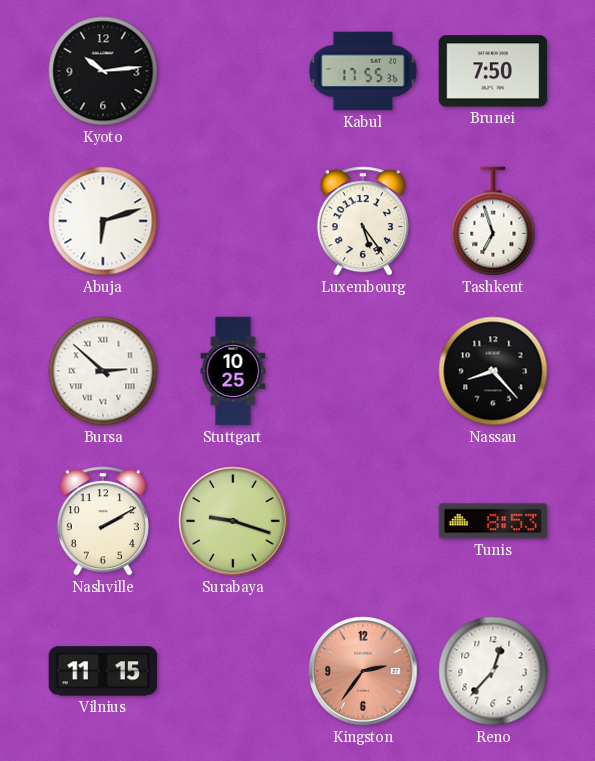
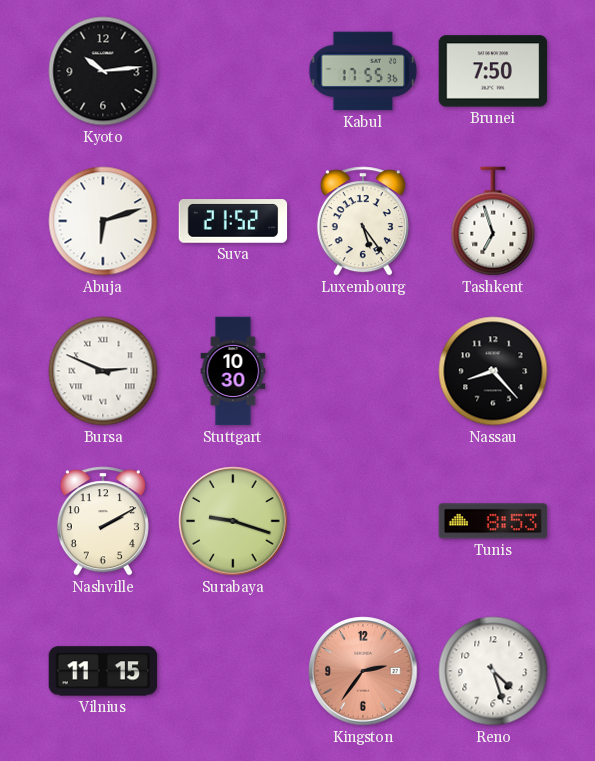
Suva: none -> 21:52
Bursa: 2:52 -> 2:49
Stuttgart: 10:25 -> 10:30
Reno: 12:37 -> 4:27
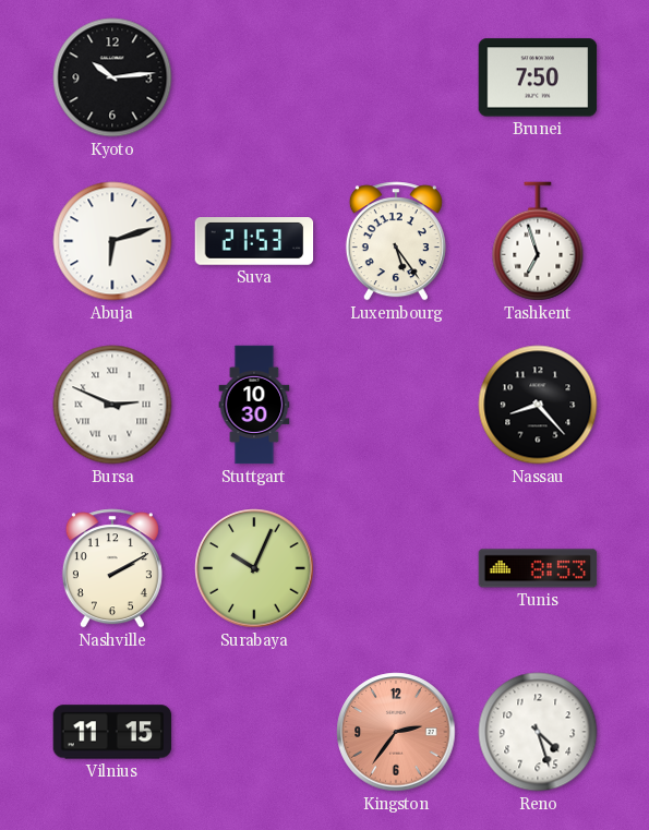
Kabul: 17:55 -> none
Suva: 21:52 -> 21:53
Surabaya: 9:18 -> 10:04
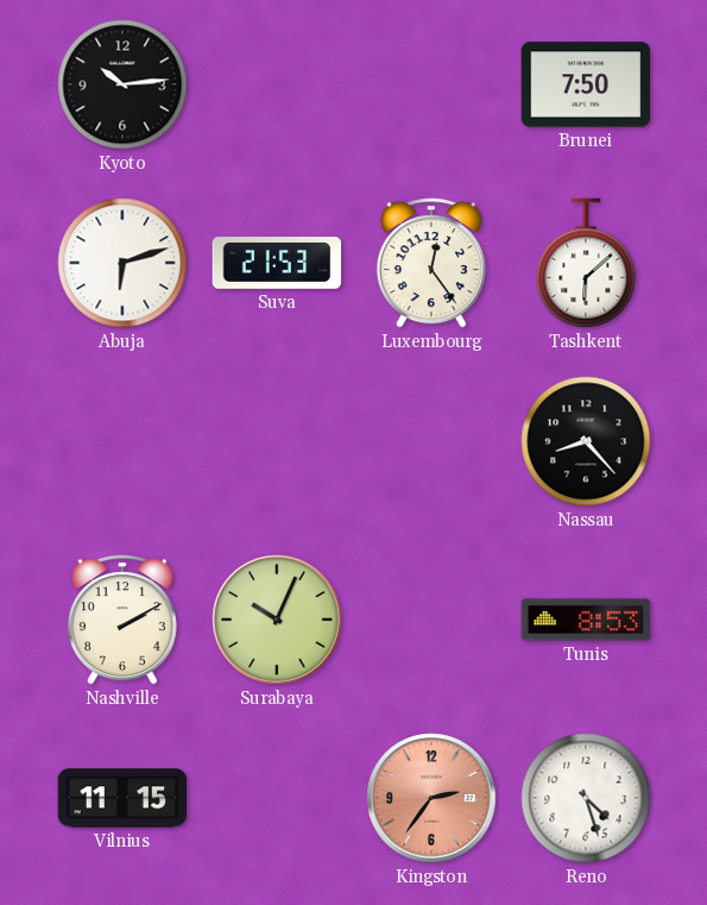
Luxembourg: 5:24 -> 12:24
Tashkent: 6:57 -> 6:08
Bursa: 2:49 -> none
Stuttgart: 10:30 -> none
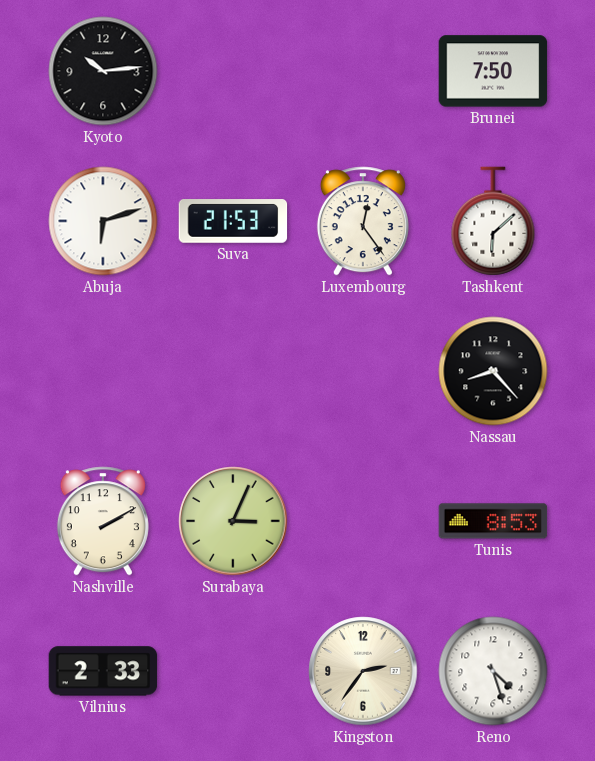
Surabaya: 10:04 -> 3:04
Vilnius: 11:15 -> 2:33
Kingston dial: salmon -> cream
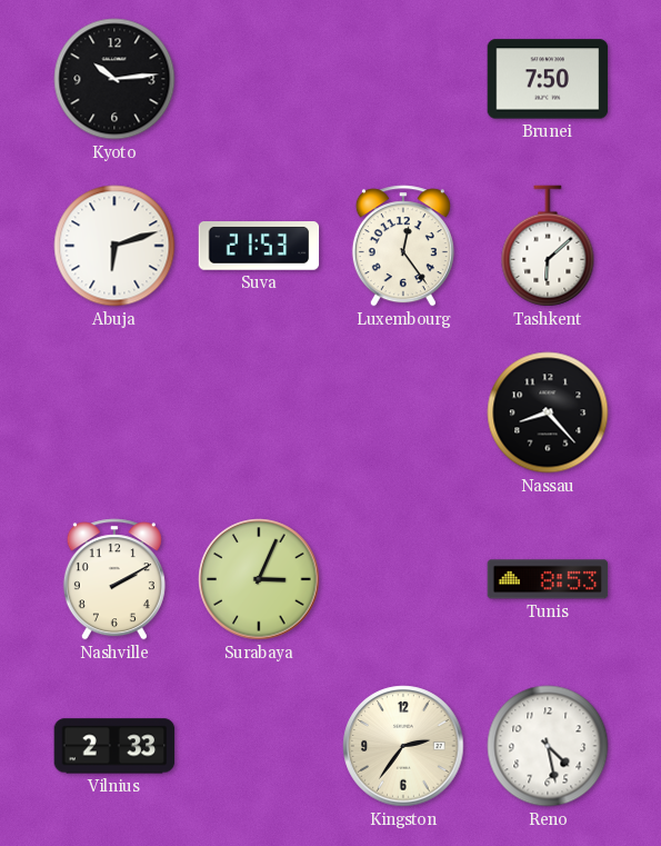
Reno: 4:27 -> 4:28
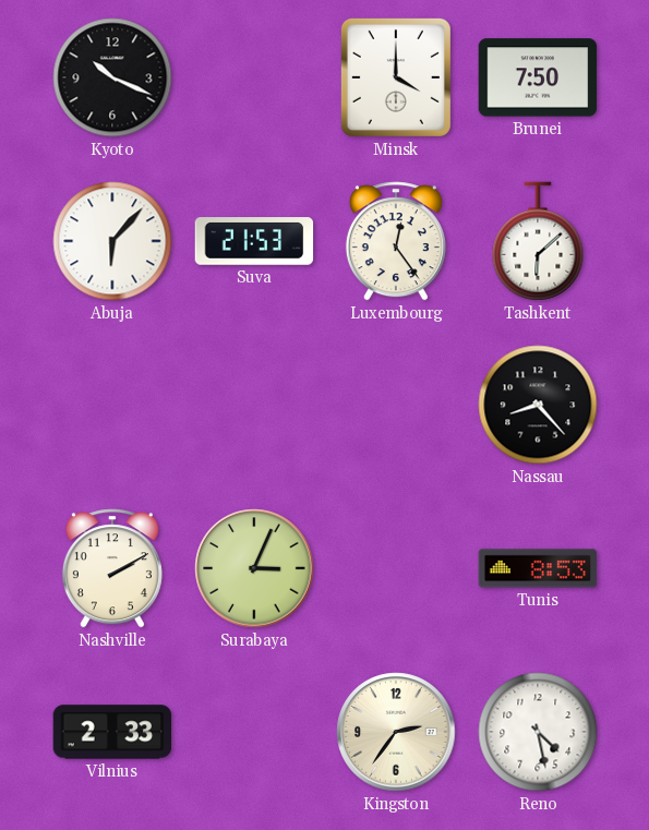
Kyoto: 10:14 -> 10:19
Minsk: none -> 4:00
Abuja: 6:12 -> 6:07
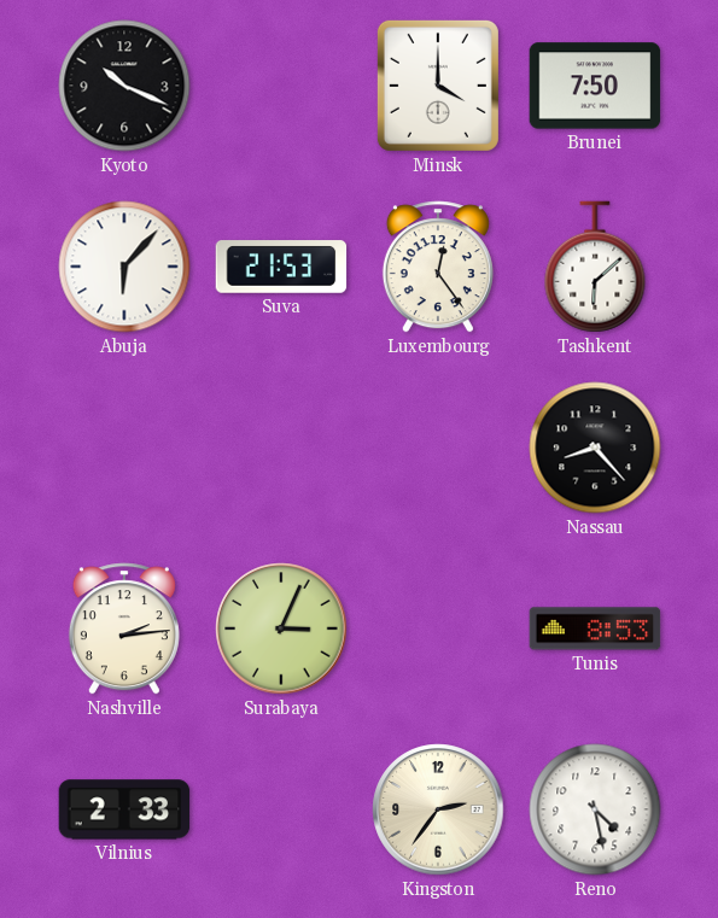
Nashville: 2:10 -> 2:14
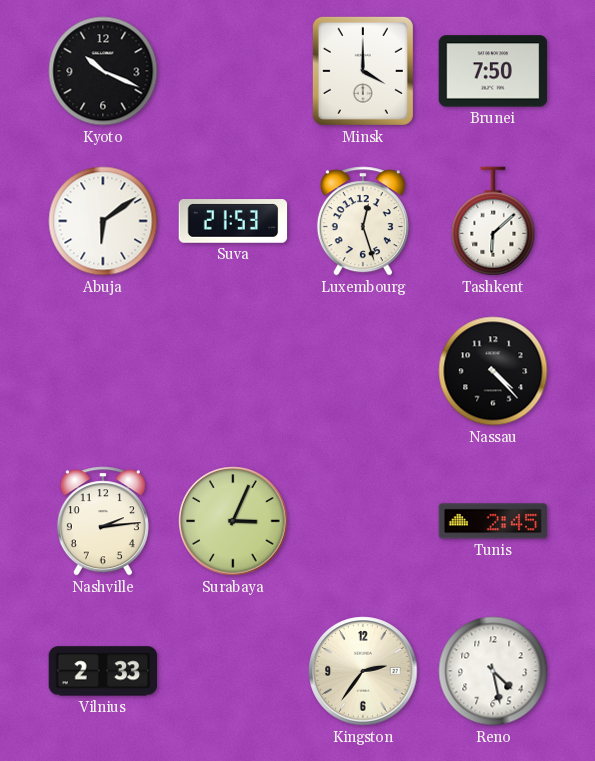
Abuja: 6:07 -> 6:09
Luxembourg: 12:24 -> 12:27
Nassau: 8:23 -> 4:23
Tunis: 8:53 -> 2:45
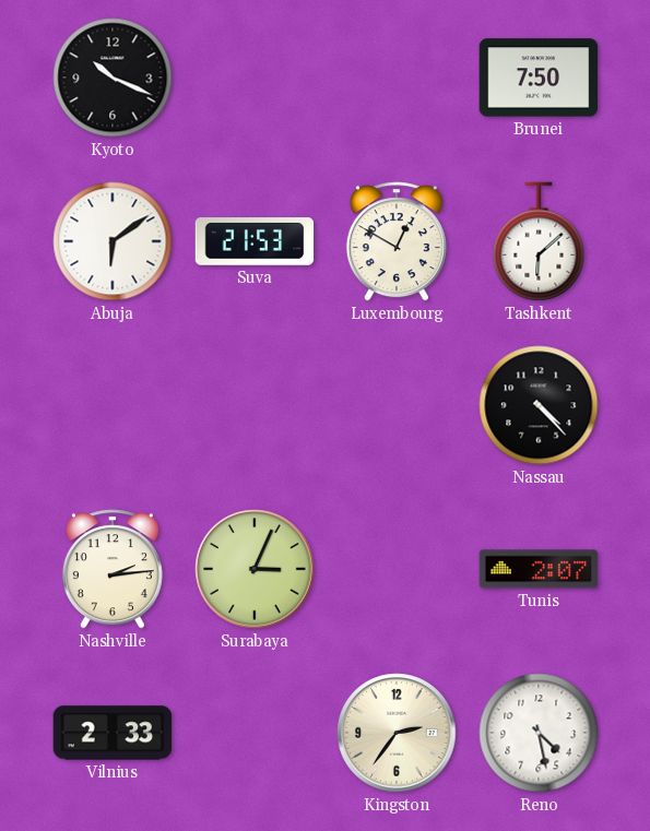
Minsk: 4:00 -> none
Luxembourg: 12:27 -> 12:50
Tunis: 2:45 -> 2:07
